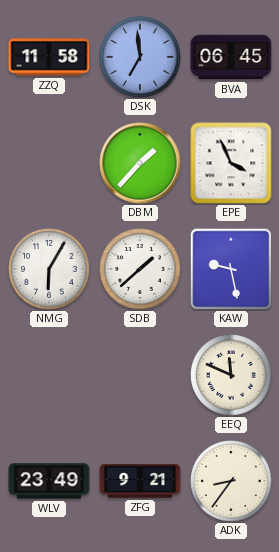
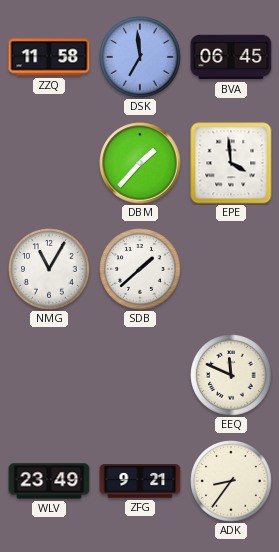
EPE: 3:56 -> 3:59
NMG: 6:05 -> 11:05
KAW: 9:28 -> none
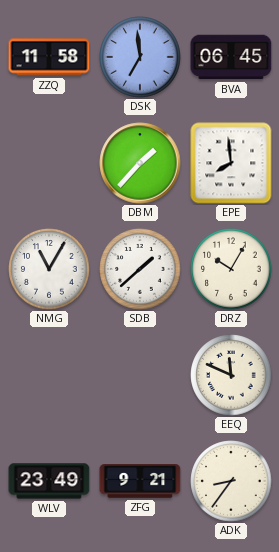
EPE: 3:59 -> 7:59
DRZ: none -> 10:05
